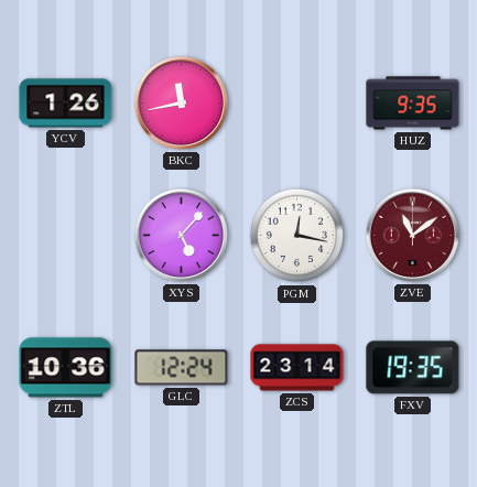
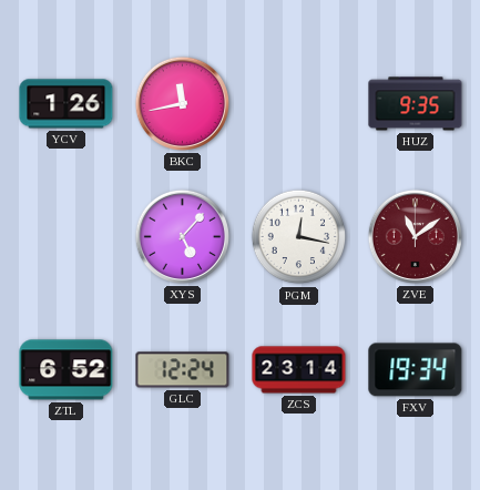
ZTL: 10:36 -> 6:52
FXV: 19:35 -> 19:34
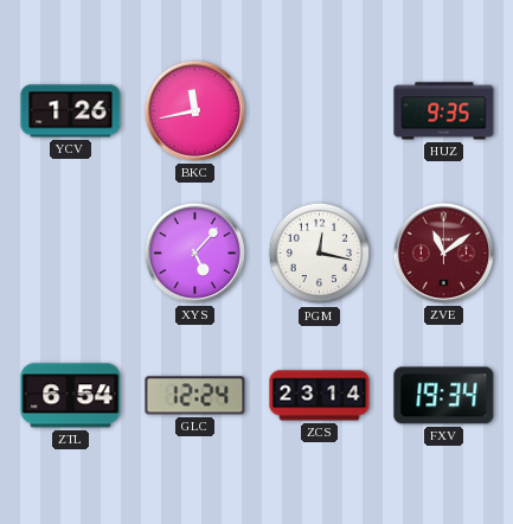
ZTL: 6:52 -> 6:54
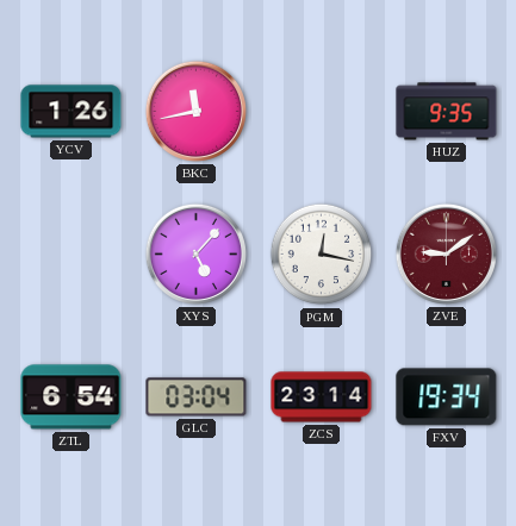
ZVE: 11:09 -> 9:09
GLC: 12:24 -> 03:04
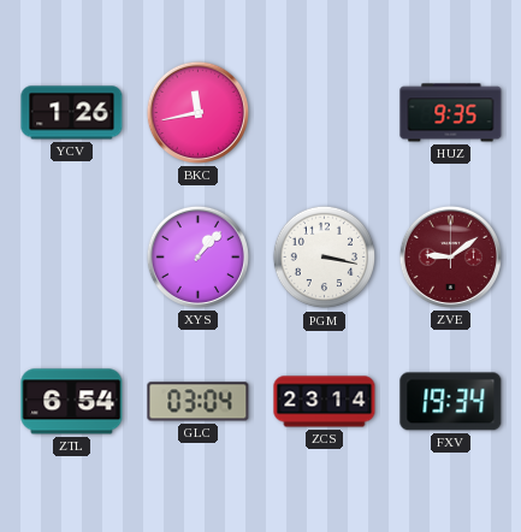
XYS: 5:07 -> 1:07
PGM: 12:17 -> 3:17
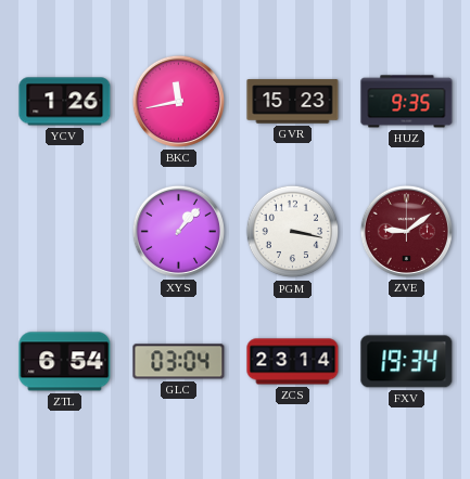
GVR: none -> 15:23
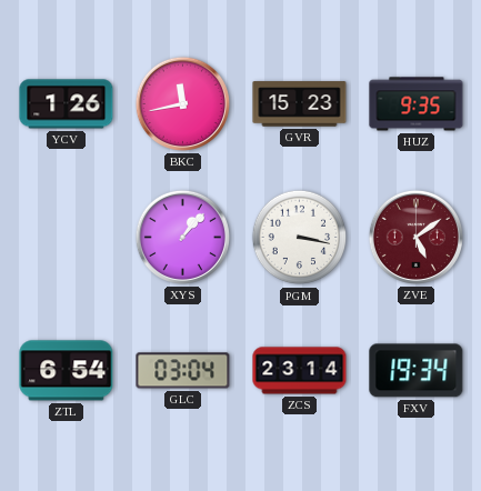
ZVE: 9:09 -> 5:09
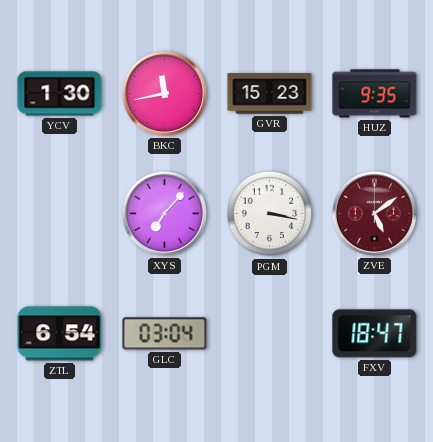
YCV: 1:26 -> 1:30
XYS: 1:07 -> 7:07
ZCS: 23:14 -> none
FXV: 19:34 -> 18:47
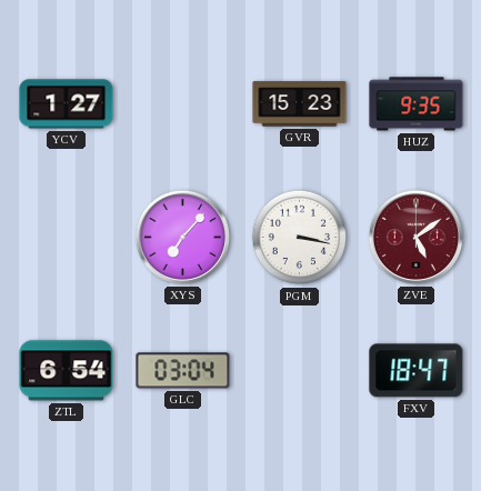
YCV: 1:30 -> 1:27
BKC: 11:43 -> none
